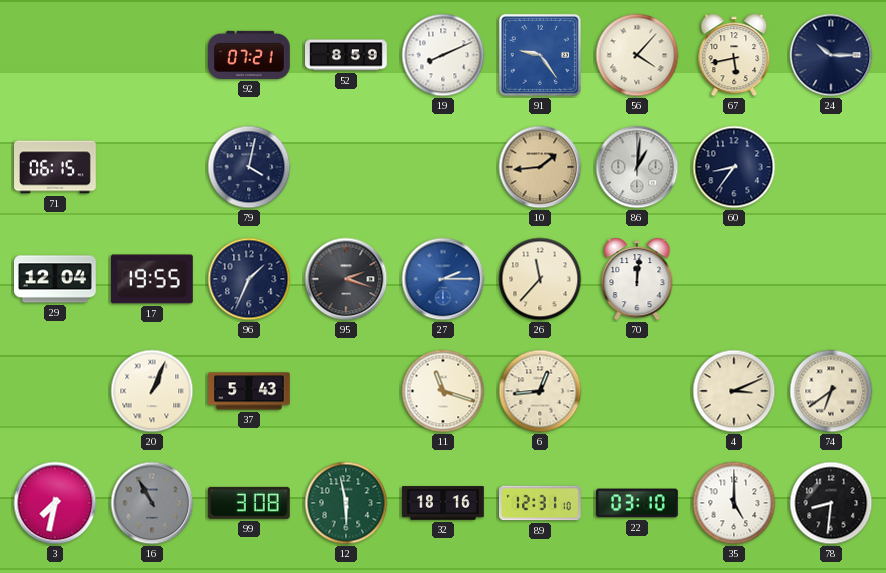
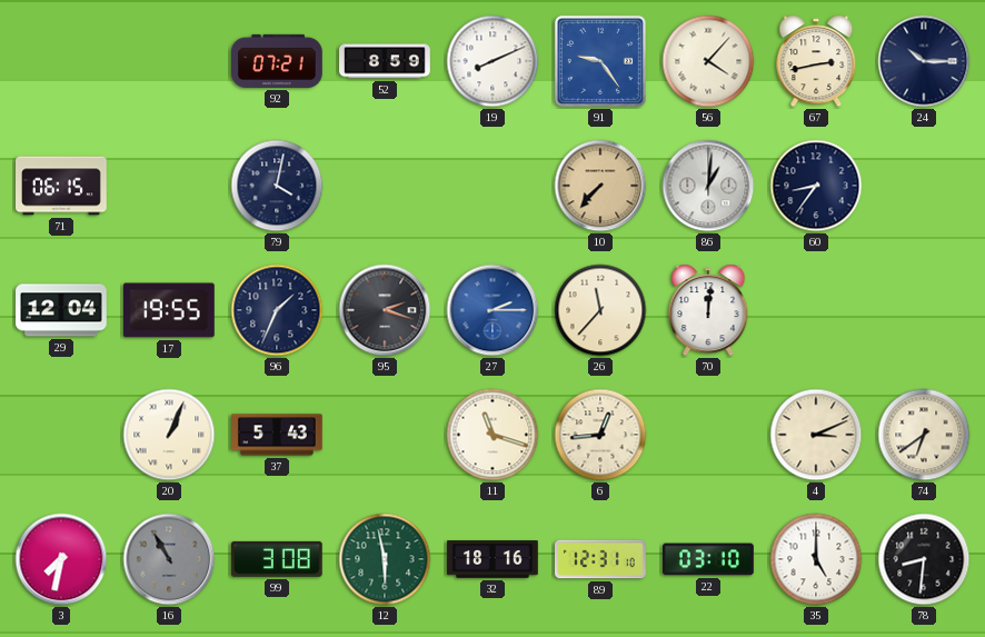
67: 5:43 -> 2:43
10: 1:44 -> 7:37
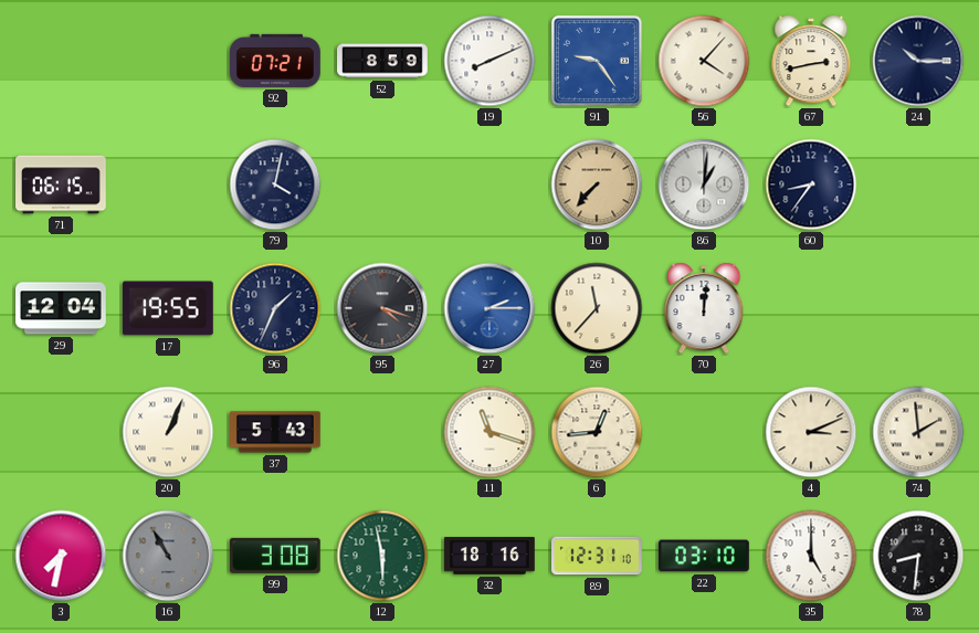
95: 2:18 -> 4:18
74: 6:39 -> 1:59
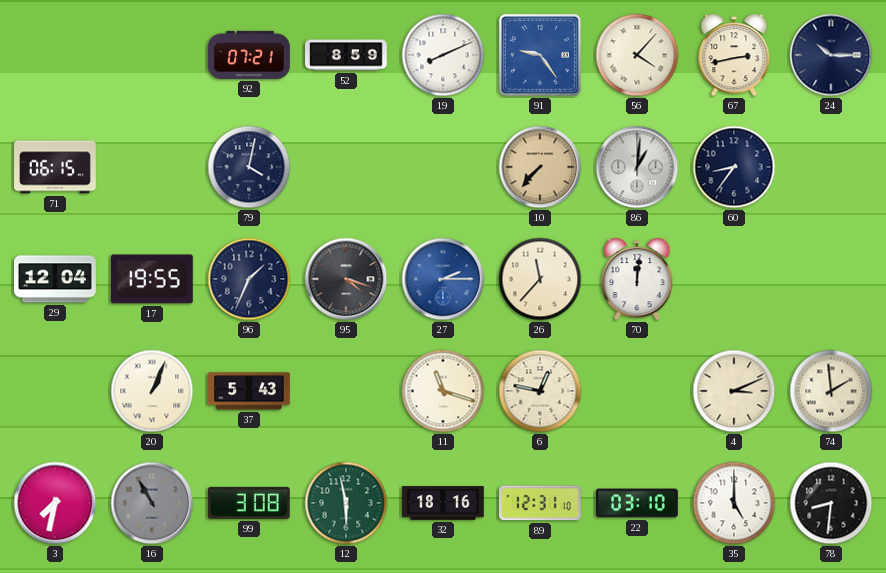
6: 12:44 -> 12:47
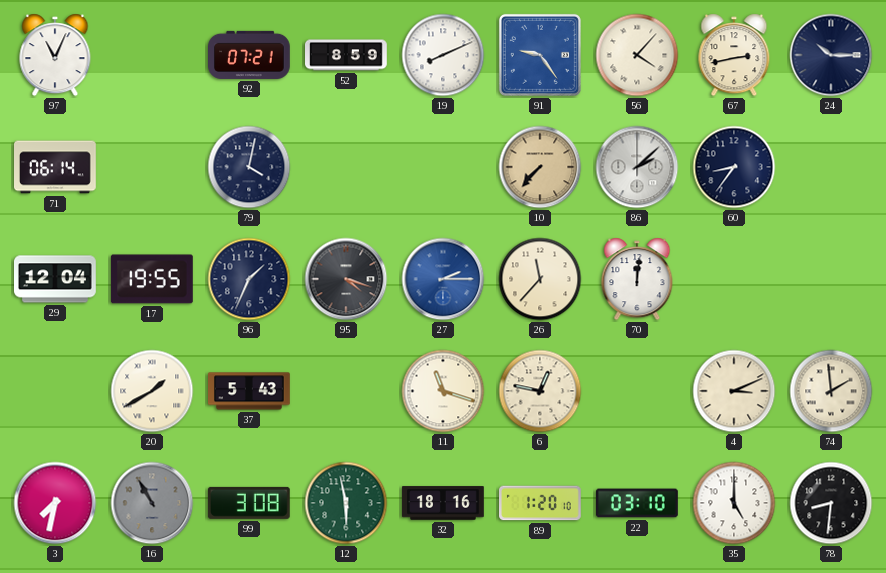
97: none -> 11:04
71: 06:15 -> 06:14
86: 1:01 -> 2:08
20: 1:04 -> 1:40
89: 12:31 -> 1:20
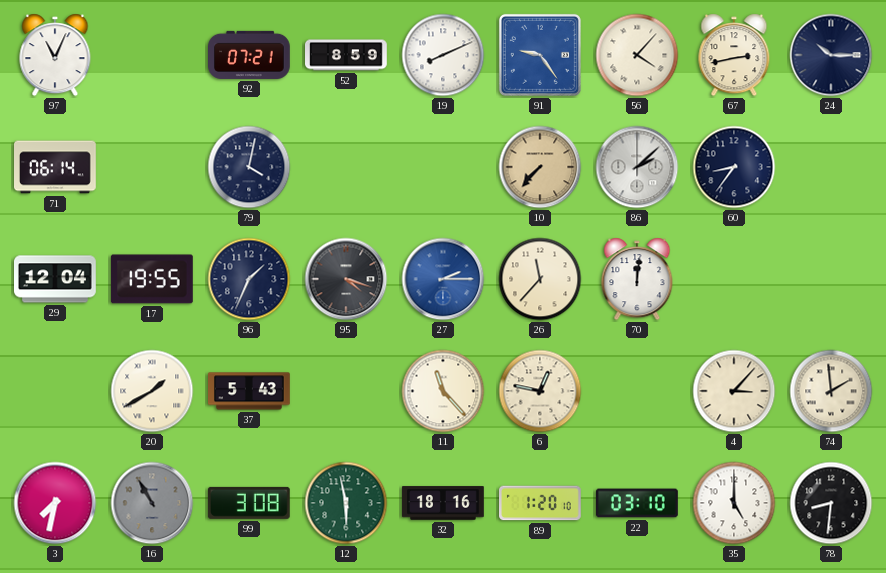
11: 11:18 -> 11:23
4: 3:11 -> 3:07
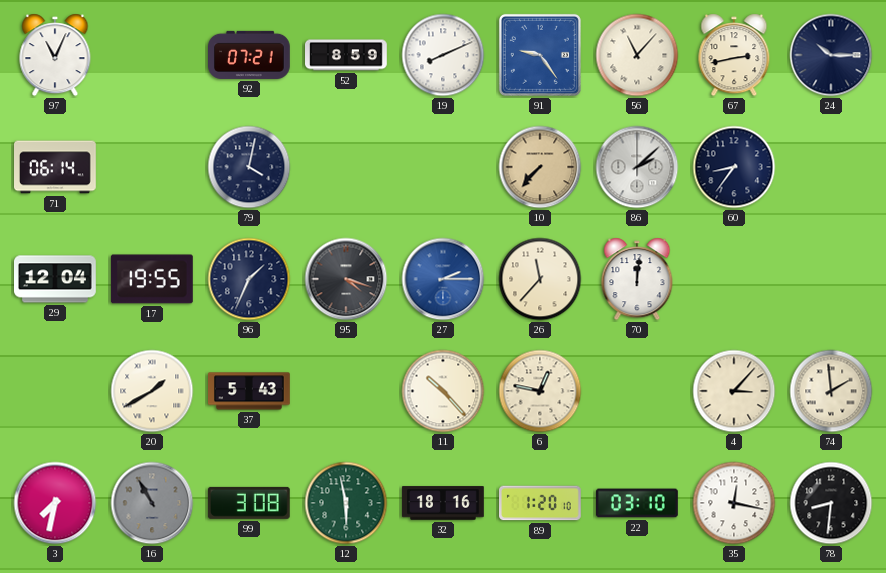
56: 4:07 -> 11:07
11: 11:23 -> 10:23
35: 5:00 -> 12:17
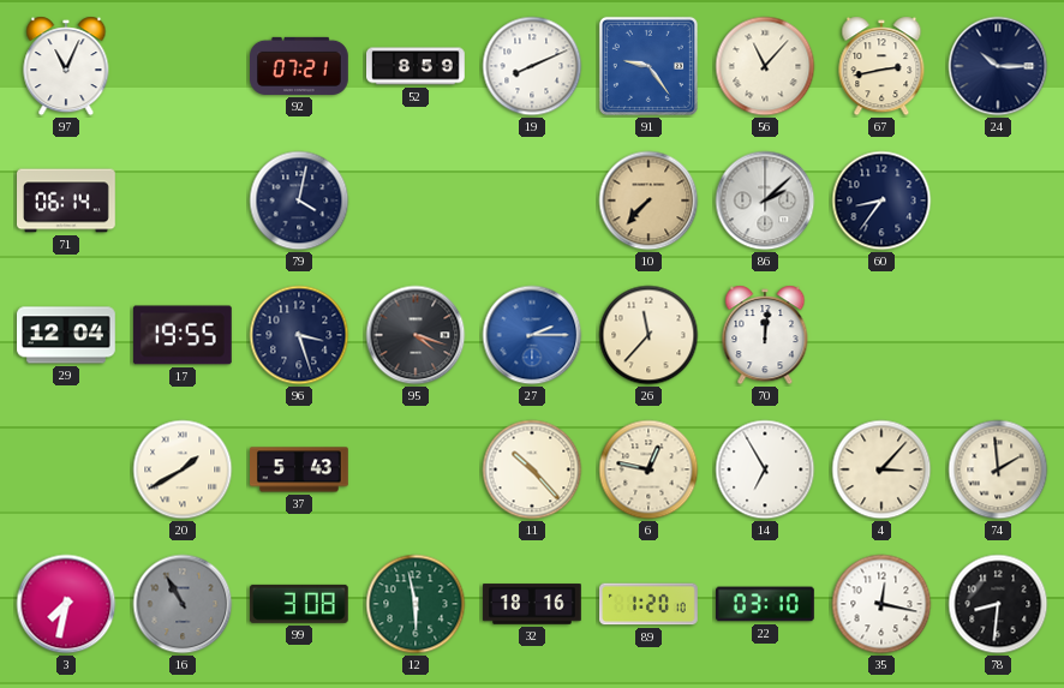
96: 1:34 -> 3:27
14: none -> 6:55
